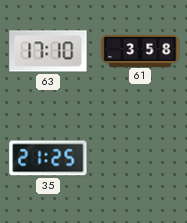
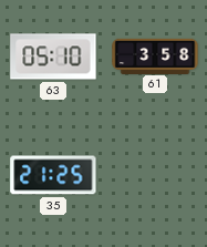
63: 17:10 -> 05:10
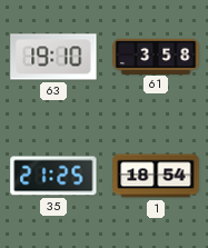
63: 05:10 -> 19:10
1: none -> 18:54
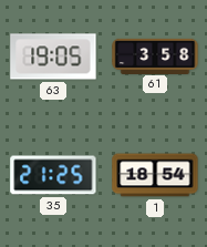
63: 19:10 -> 19:05
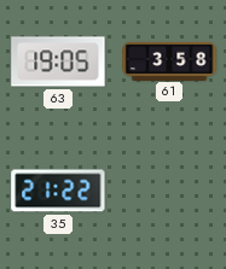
35: 21:25 -> 21:22
1: 18:54 -> none
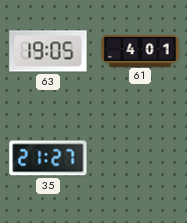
61: 3:58 -> 4:01
35: 21:22 -> 21:27
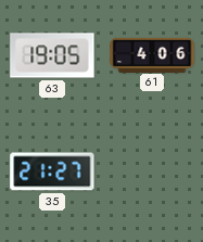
61: 4:01 -> 4:06
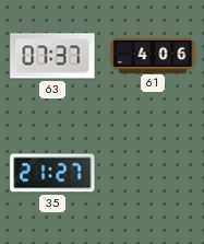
63: 19:05 -> 07:37
